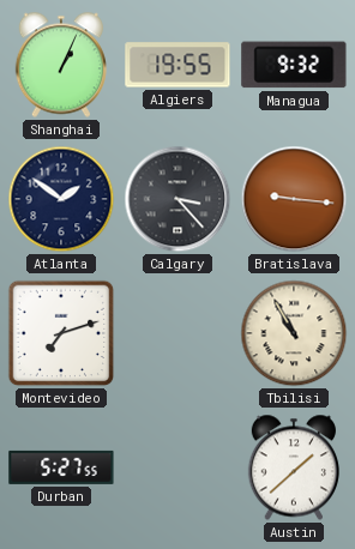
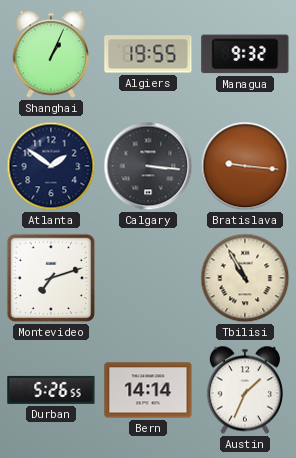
Calgary: 3:23 -> 3:16
Durban: 5:27 -> 5:26
Bern: none -> 14:14
Austin: 1:38 -> 1:34
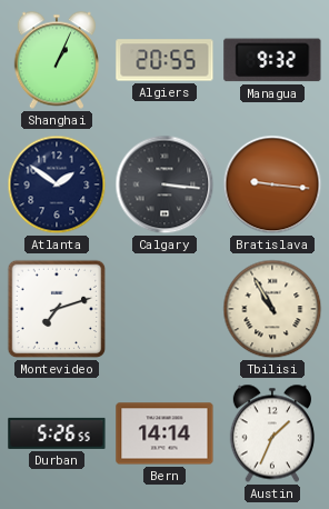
Algiers: 19:55 -> 20:55
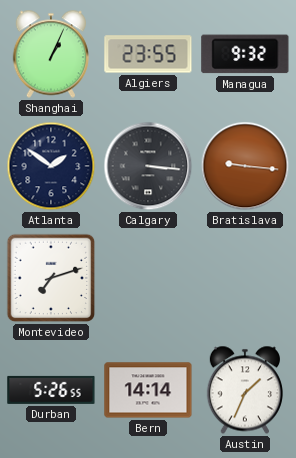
Algiers: 20:55 -> 23:55
Tbilisi: 10:55 -> none
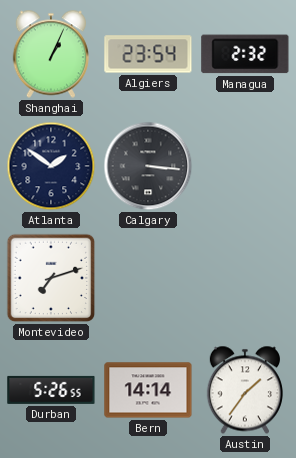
Algiers: 23:55 -> 23:54
Managua: 9:32 -> 2:32
Bratislava: 9:16 -> none
Austin: 1:34 -> 1:36
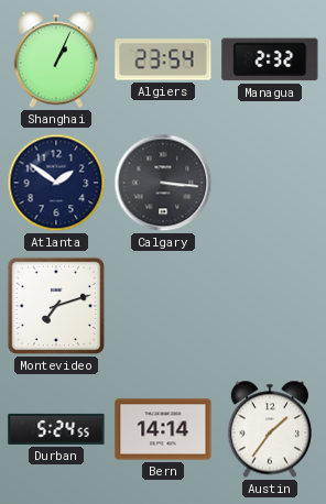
Durban: 5:26 -> 5:24
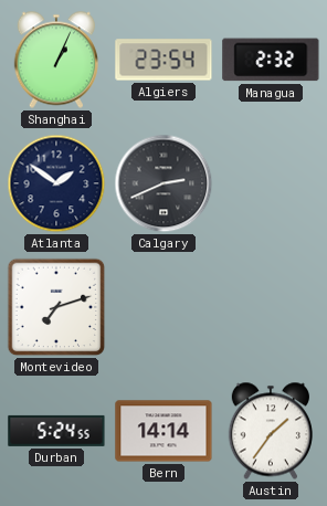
Calgary: 3:16 -> 2:41
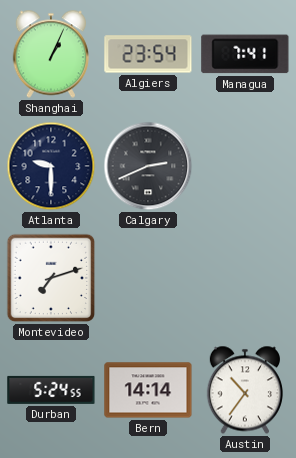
Managua: 2:32 -> 7:41
Atlanta: 1:51 -> 9:30
Austin: 1:36 -> 10:36
